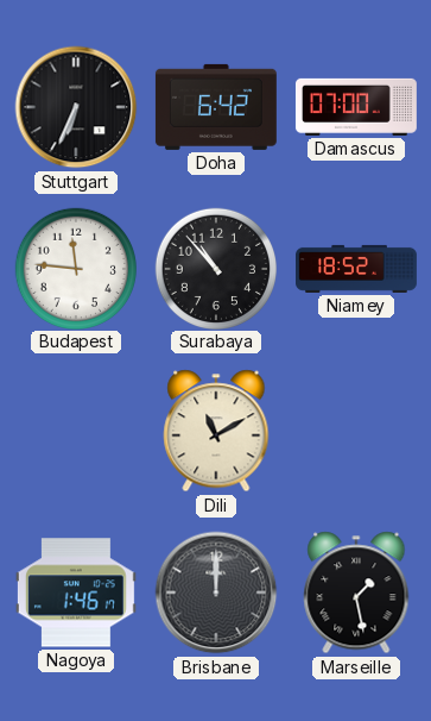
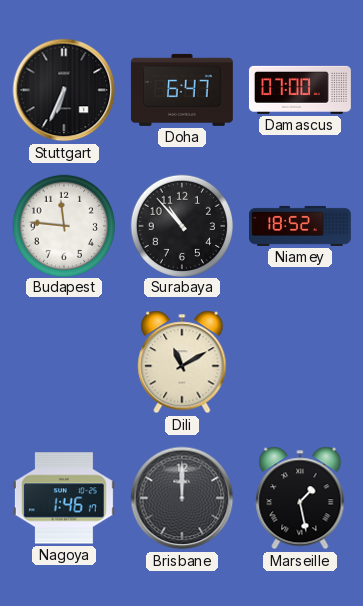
Doha: 6:42 -> 6:47
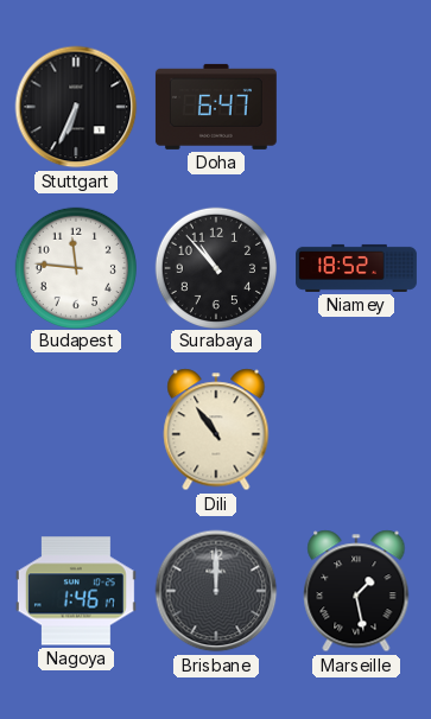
Damascus: 07:00 -> none
Dili: 11:10 -> 10:54
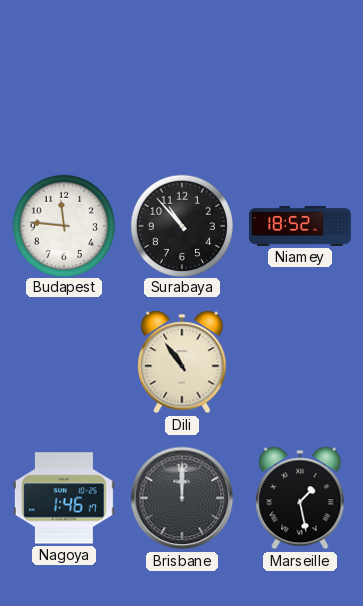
Stuttgart: 6:34 -> none
Doha: 6:47 -> none
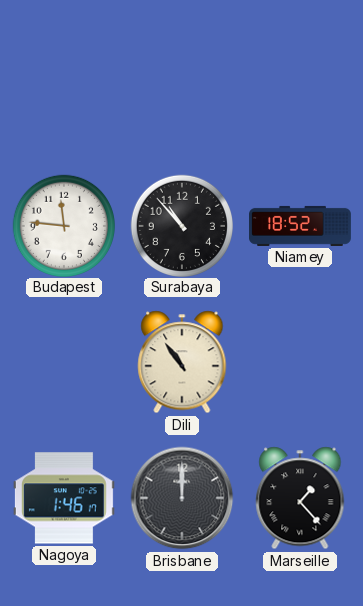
Marseille: 1:28 -> 1:23
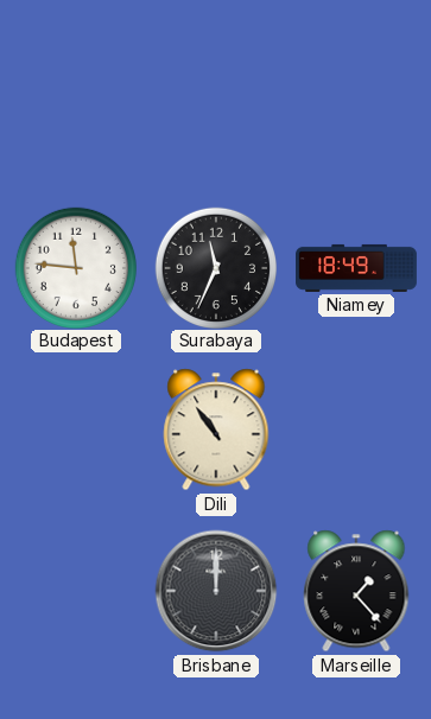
Surabaya: 10:53 -> 11:34
Niamey: 18:52 -> 18:49
Nagoya: 1:46 -> none
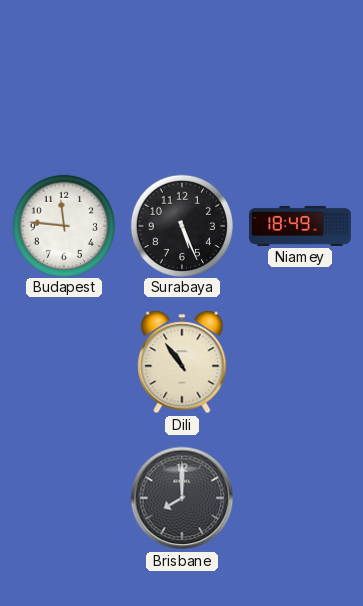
Surabaya: 11:34 -> 5:26
Brisbane: 12:00 -> 8:00
Marseille: 1:23 -> none
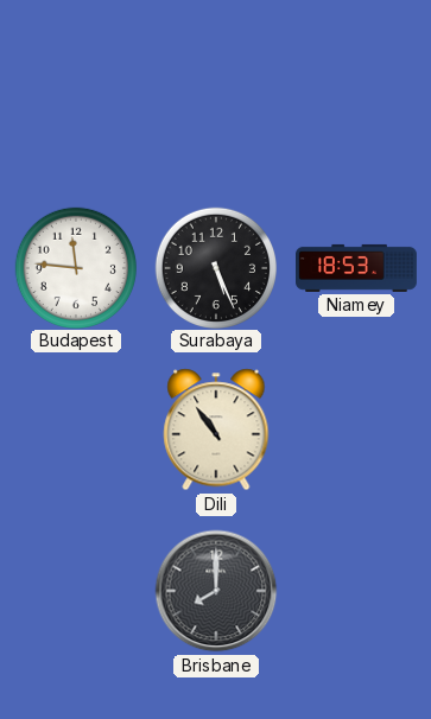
Niamey: 18:49 -> 18:53
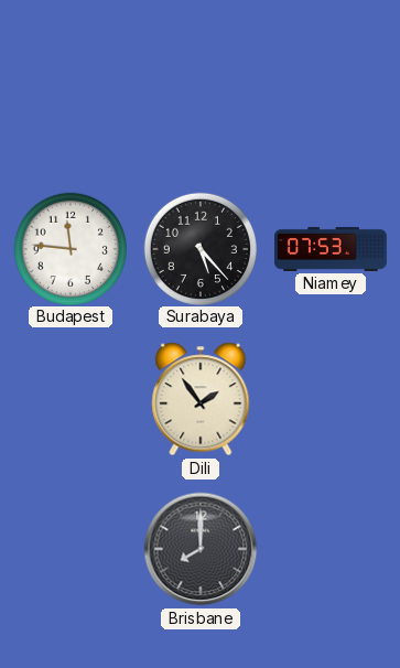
Surabaya: 5:26 -> 5:23
Niamey: 18:53 -> 07:53
Dili: 10:54 -> 1:54
